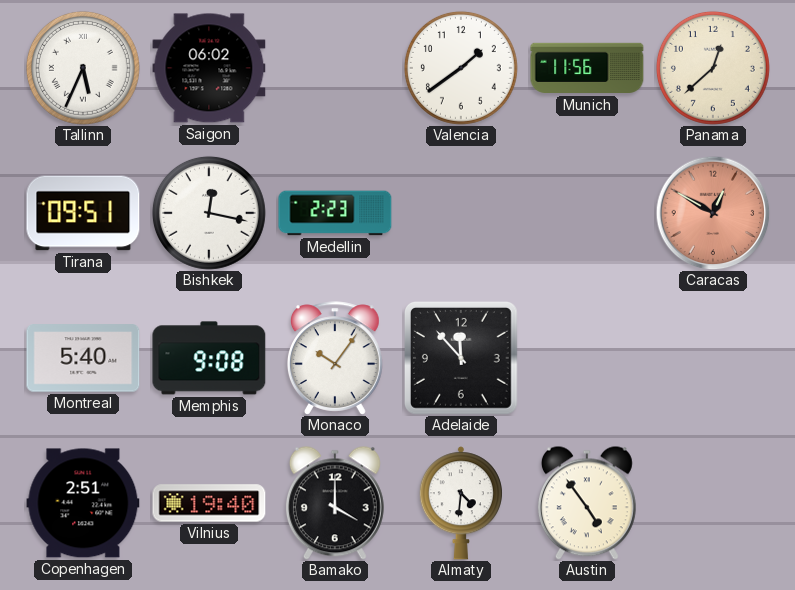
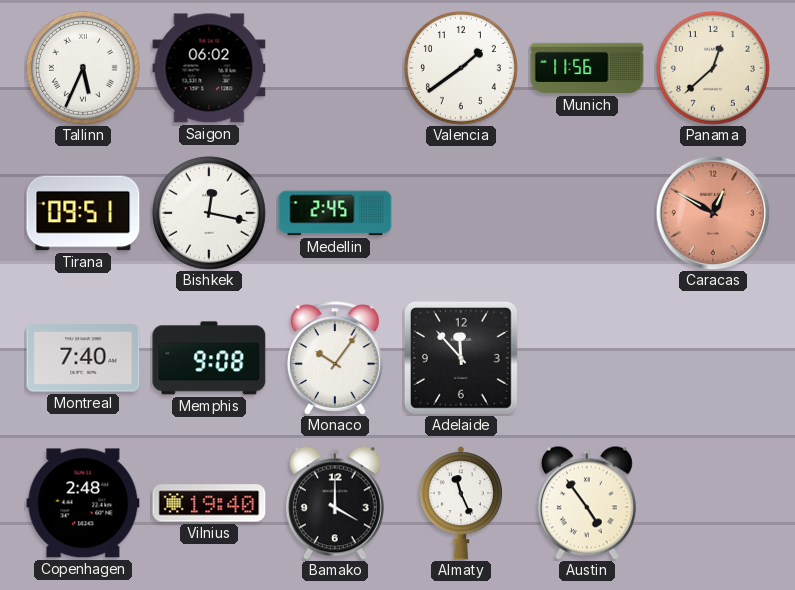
Medellin: 2:23 -> 2:45
Montreal: 5:40 -> 7:40
Copenhagen: 2:51 -> 2:48
Almaty: 4:31 -> 11:26
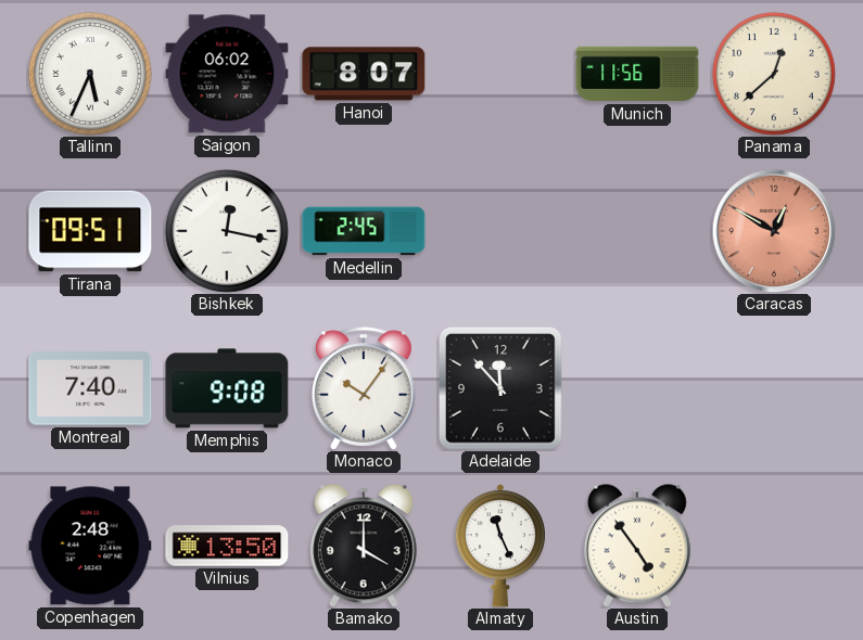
Hanoi: none -> 8:07
Valencia: 1:39 -> none
Vilnius: 19:40 -> 13:50
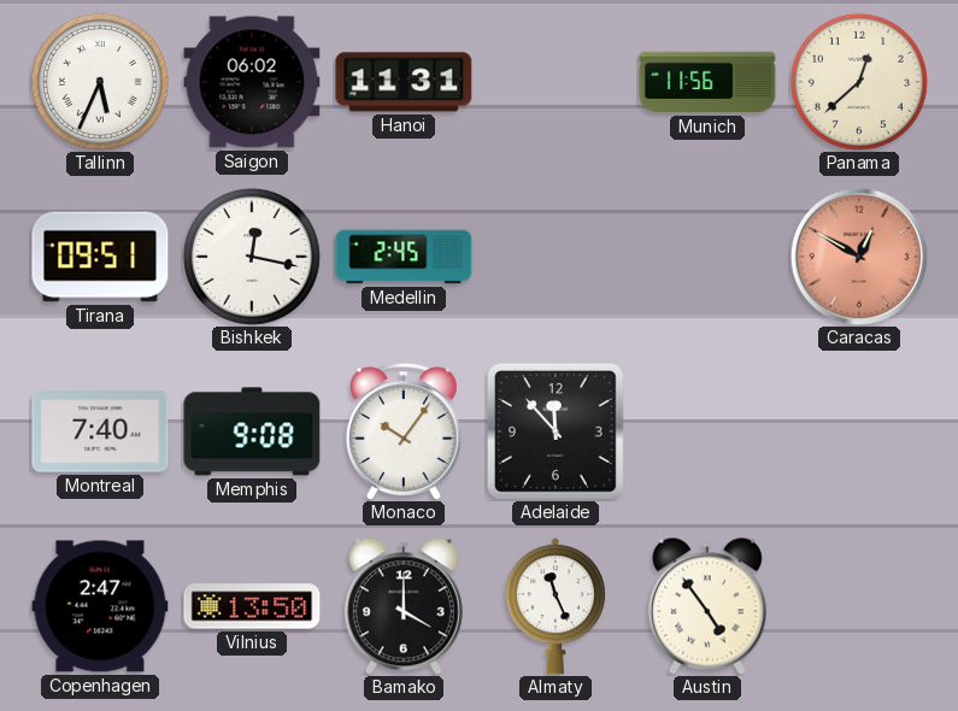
Hanoi: 8:07 -> 11:31
Copenhagen: 2:48 -> 2:47
